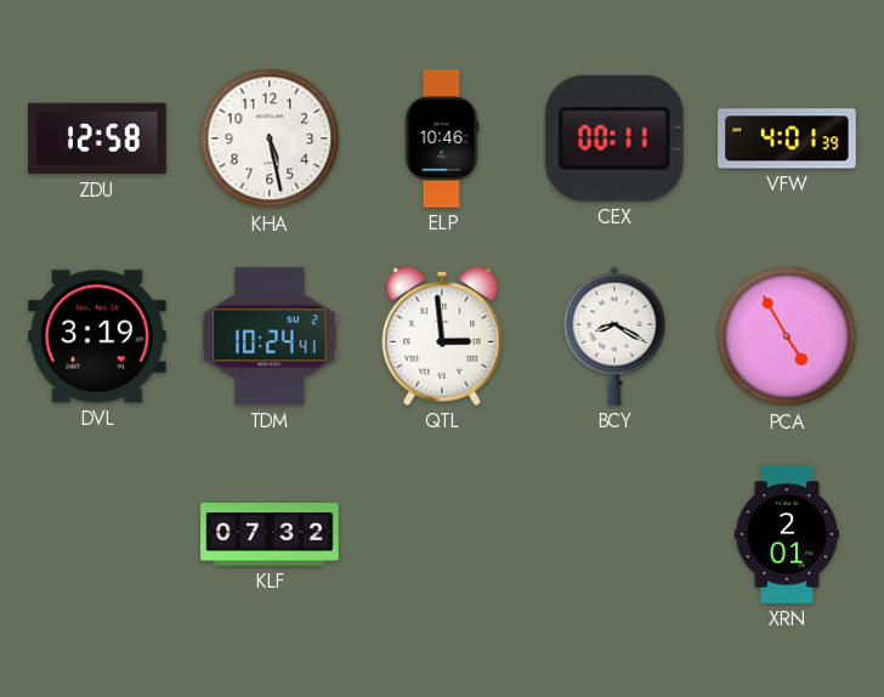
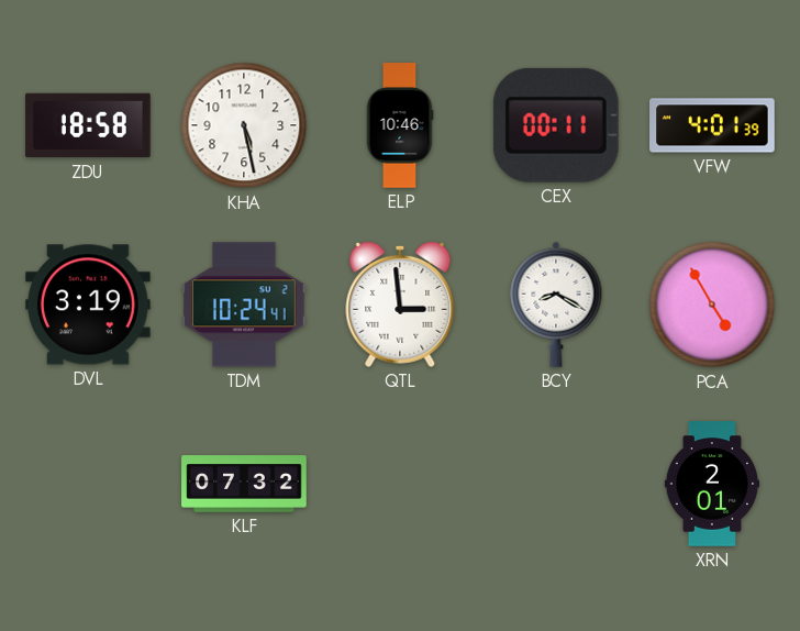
ZDU: 12:58 -> 18:58
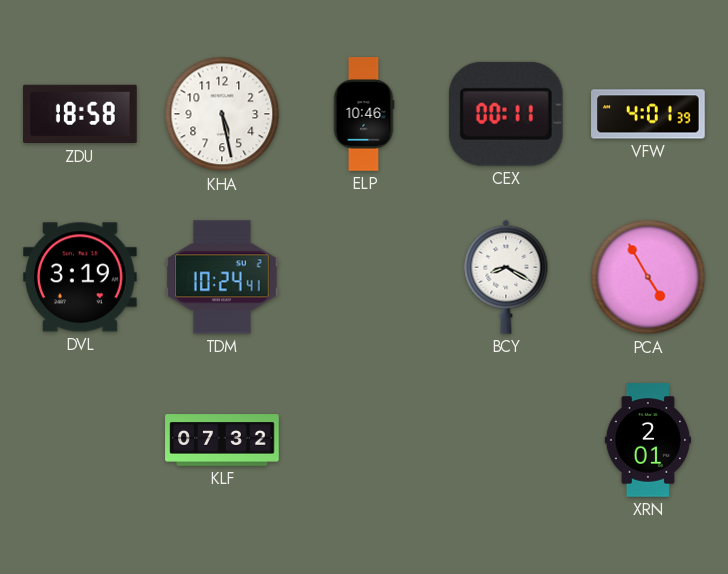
QTL: 2:59 -> none
